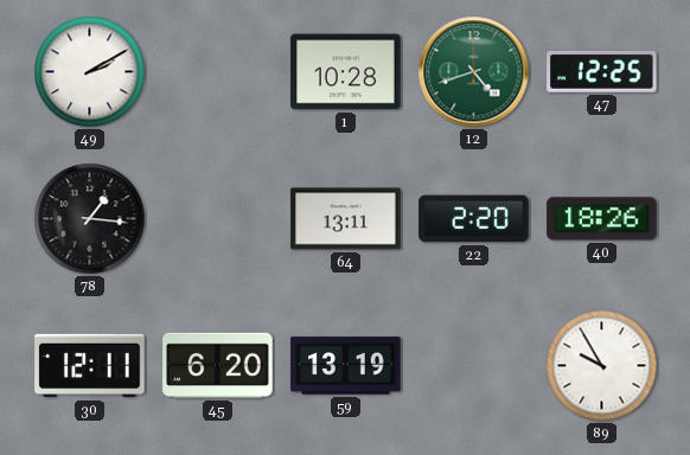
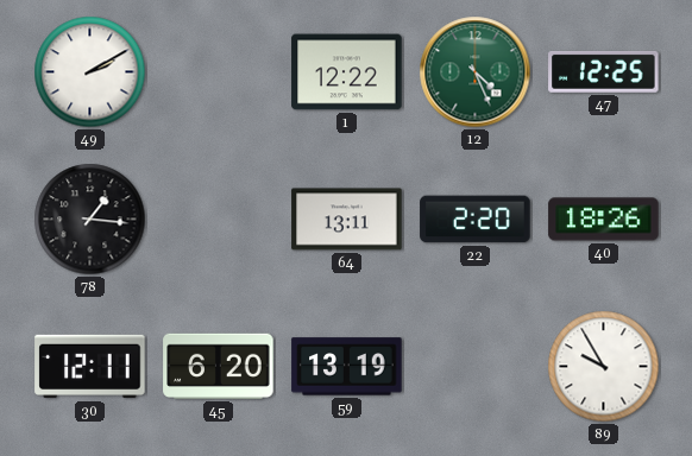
1: 10:28 -> 12:22
12: 4:42 -> 4:26
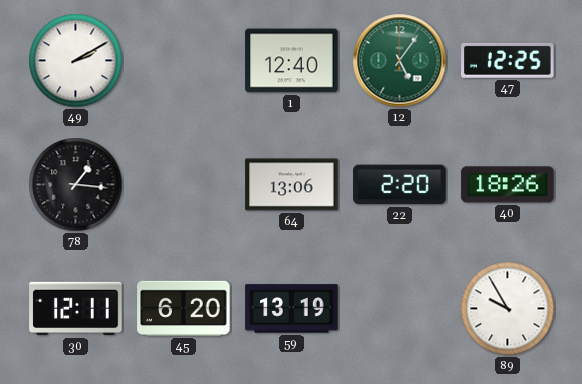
1: 12:22 -> 12:40
12: 4:26 -> 5:06
64: 13:11 -> 13:06
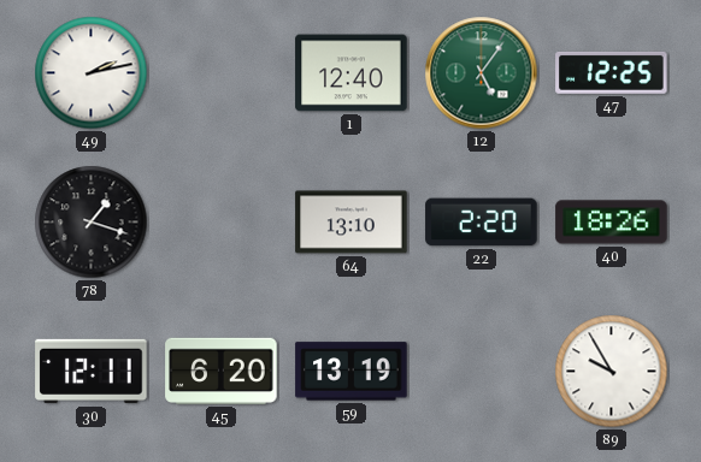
49: 2:10 -> 2:13
78: 1:16 -> 1:18
64: 13:06 -> 13:10
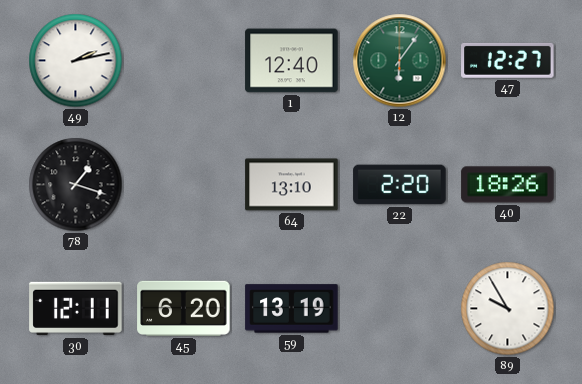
12: 5:06 -> 6:06
47: 12:25 -> 12:27
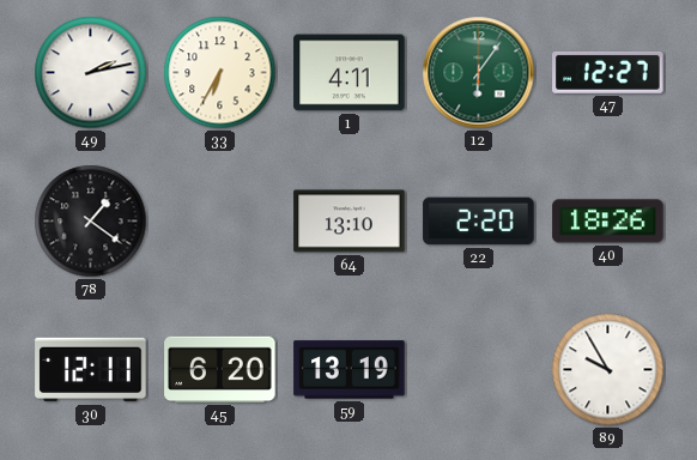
33: none -> 6:35
1: 12:40 -> 4:11
78: 1:18 -> 1:21
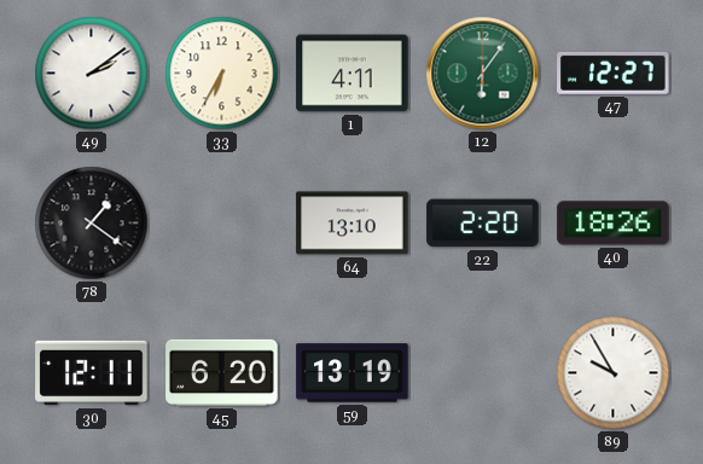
49: 2:13 -> 2:09
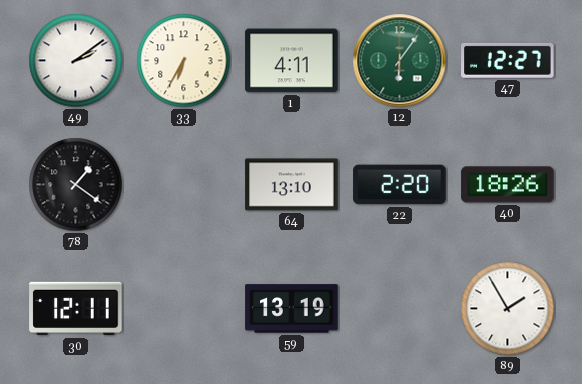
45: 6:20 -> none
89: 9:55 -> 1:55
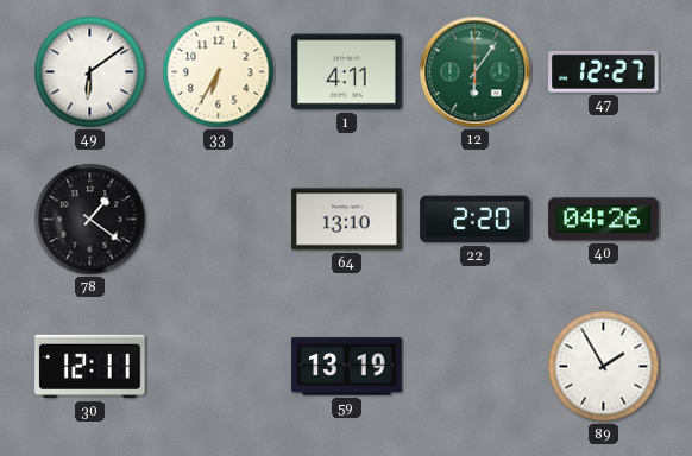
49: 2:09 -> 6:09
40: 18:26 -> 04:26
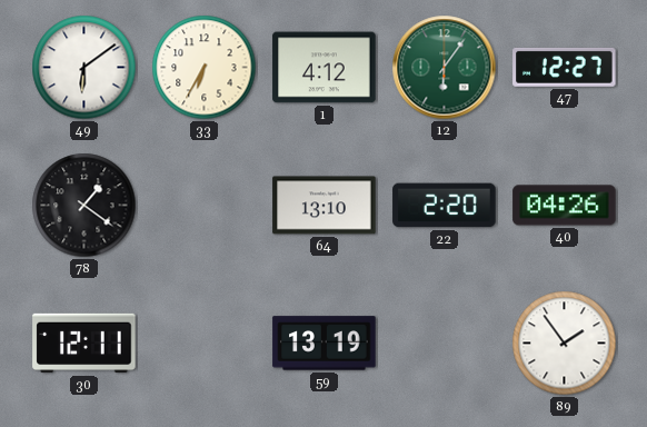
1: 4:11 -> 4:12
89: 1:55 -> 1:54
